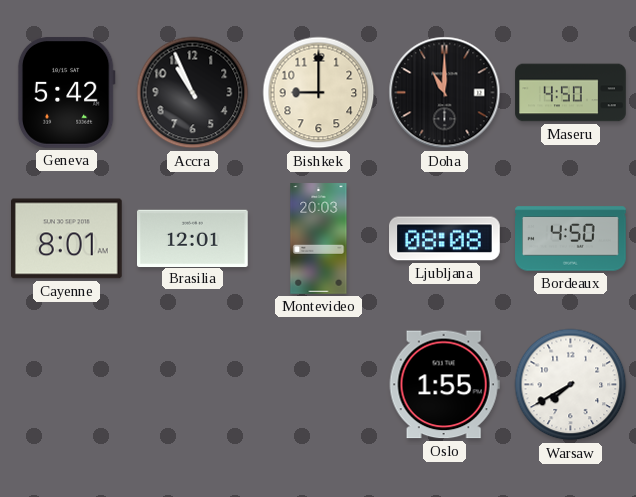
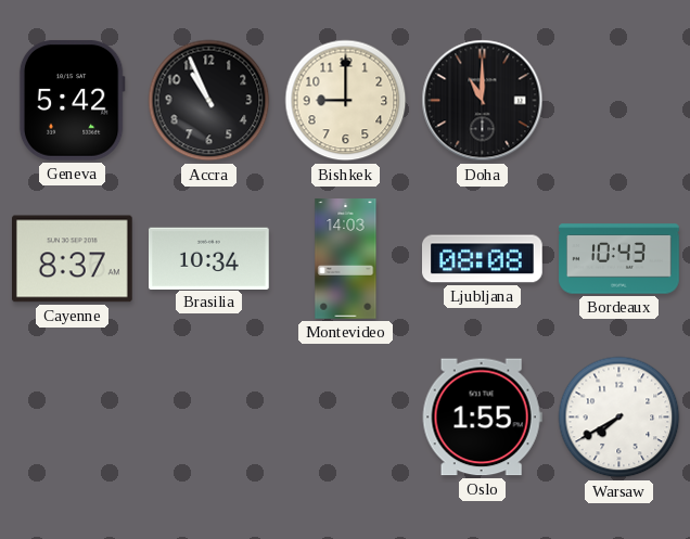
Maseru: 4:50 -> none
Cayenne: 8:01 -> 8:37
Brasilia: 12:01 -> 10:34
Montevideo: 20:03 -> 14:03
Bordeaux: 4:50 -> 10:43
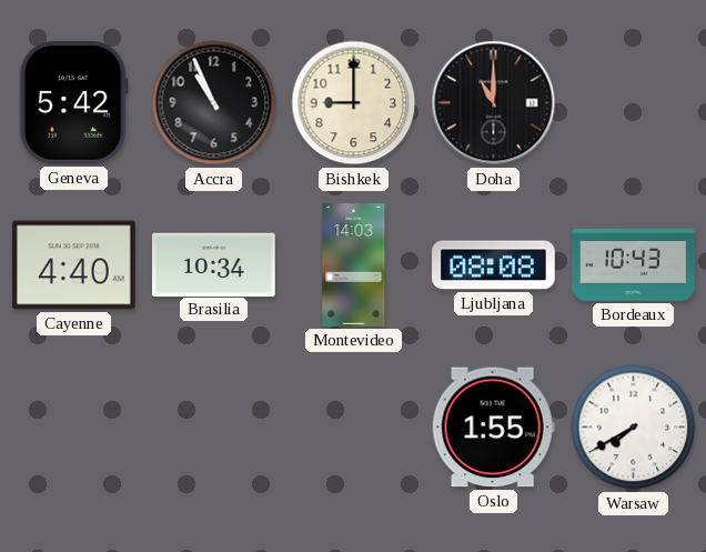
Cayenne: 8:37 -> 4:40
